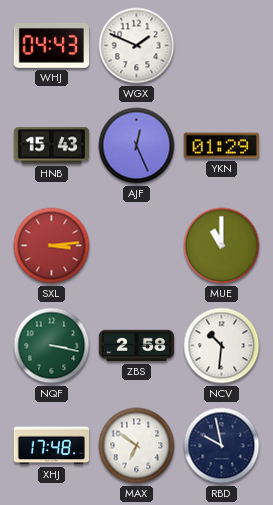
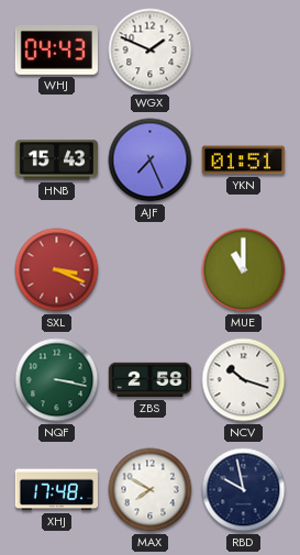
AJF: 12:26 -> 7:26
YKN: 01:29 -> 01:51
SXL: 3:14 -> 3:19
NCV: 10:31 -> 10:18
MAX: 6:51 -> 7:50
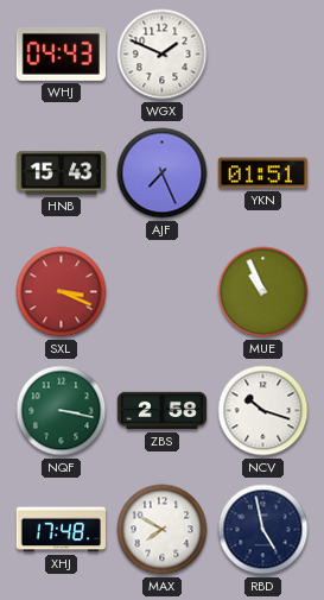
MUE: 11:00 -> 10:56
RBD: 9:58 -> 4:58
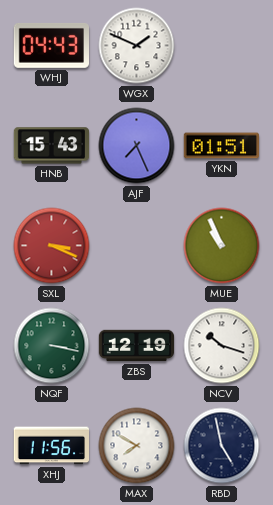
ZBS: 2:58 -> 12:19
XHJ: 17:48 -> 11:56
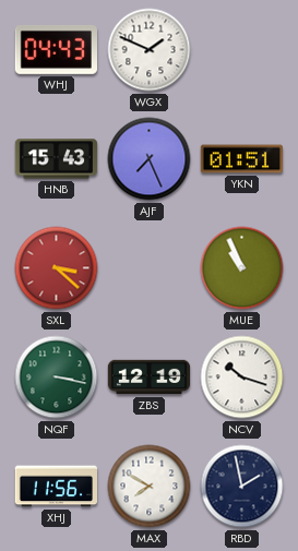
SXL: 3:19 -> 3:22
RBD: 4:58 -> 1:58
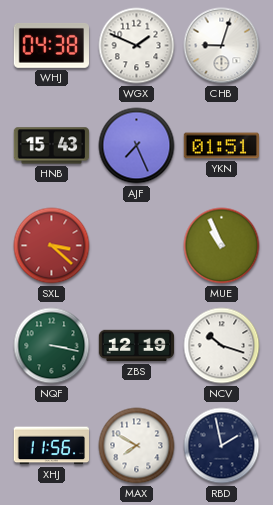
WHJ: 04:43 -> 04:38
CHB: none -> 9:03
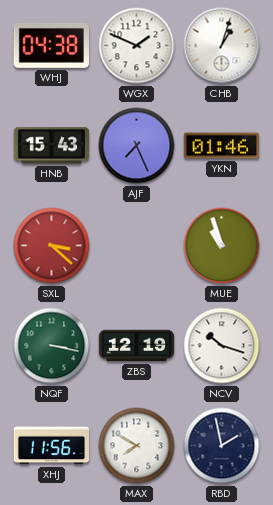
CHB: 9:03 -> 1:03
YKN: 01:51 -> 01:46
MUE: 10:56 -> 10:57
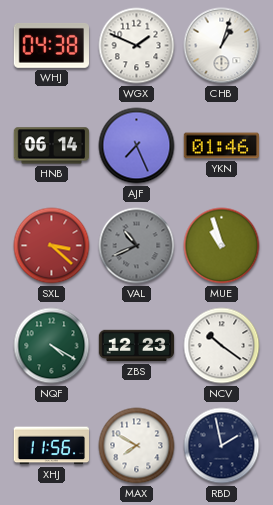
HNB: 15:43 -> 06:14
VAL: none -> 10:41
NQF: 3:17 -> 4:20
ZBS: 12:19 -> 12:23
NCV: 10:18 -> 10:21
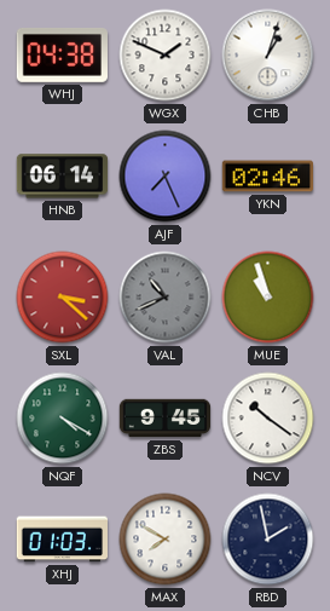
YKN: 01:46 -> 02:46
ZBS: 12:23 -> 9:45
XHJ: 11:56 -> 01:03
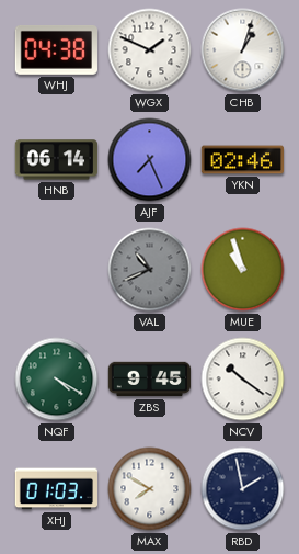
SXL: 3:22 -> none
